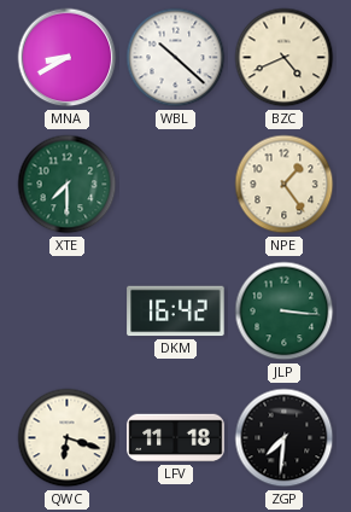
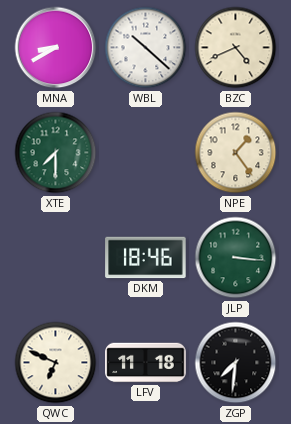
DKM: 16:42 -> 18:46
QWC: 6:18 -> 6:49
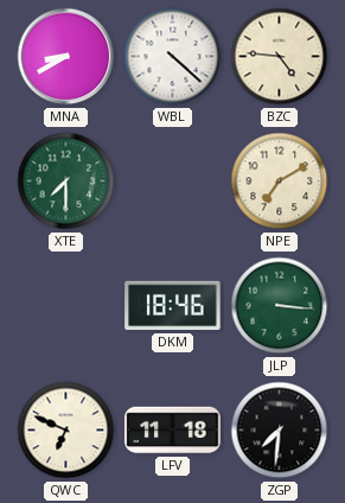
WBL: 10:22 -> 4:22
BZC: 4:41 -> 4:46
NPE: 1:24 -> 7:10
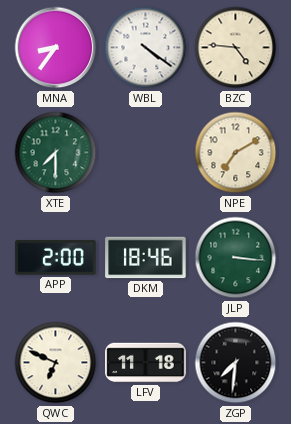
MNA: 8:40 -> 8:36
WBL: 4:22 -> 4:21
APP: none -> 2:00
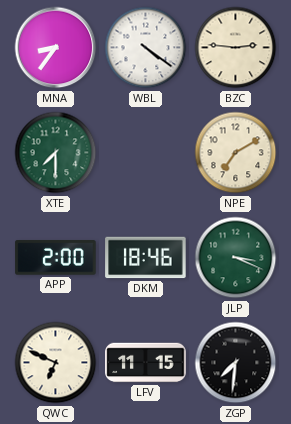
BZC: 4:46 -> 2:46
JLP: 3:16 -> 3:19
LFV: 11:18 -> 11:15
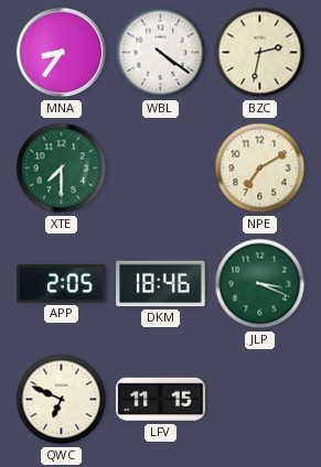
BZC: 2:46 -> 2:32
APP: 2:00 -> 2:05
ZGP: 7:31 -> none
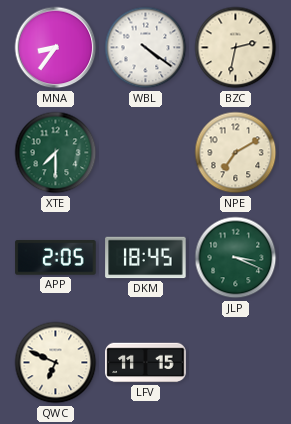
DKM: 18:46 -> 18:45
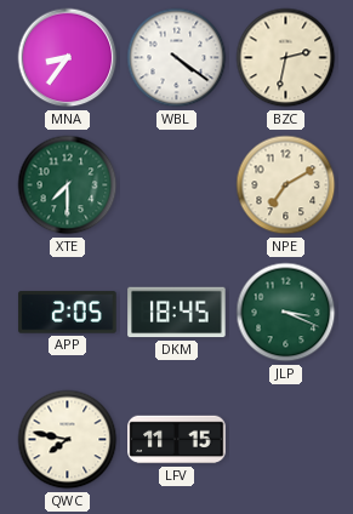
QWC: 6:49 -> 7:47
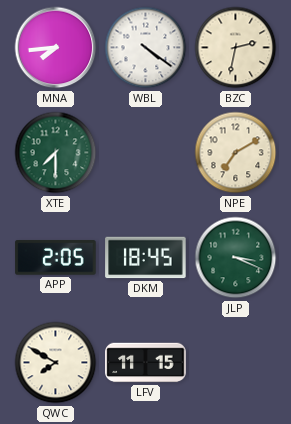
MNA: 8:36 -> 7:44
QWC: 7:47 -> 7:50
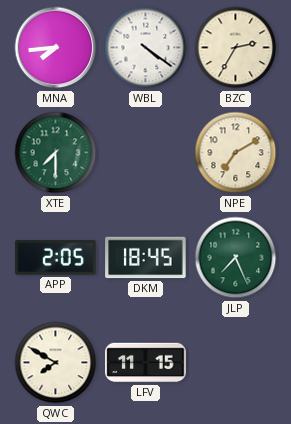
BZC: 2:32 -> 2:35
JLP: 3:19 -> 7:26
